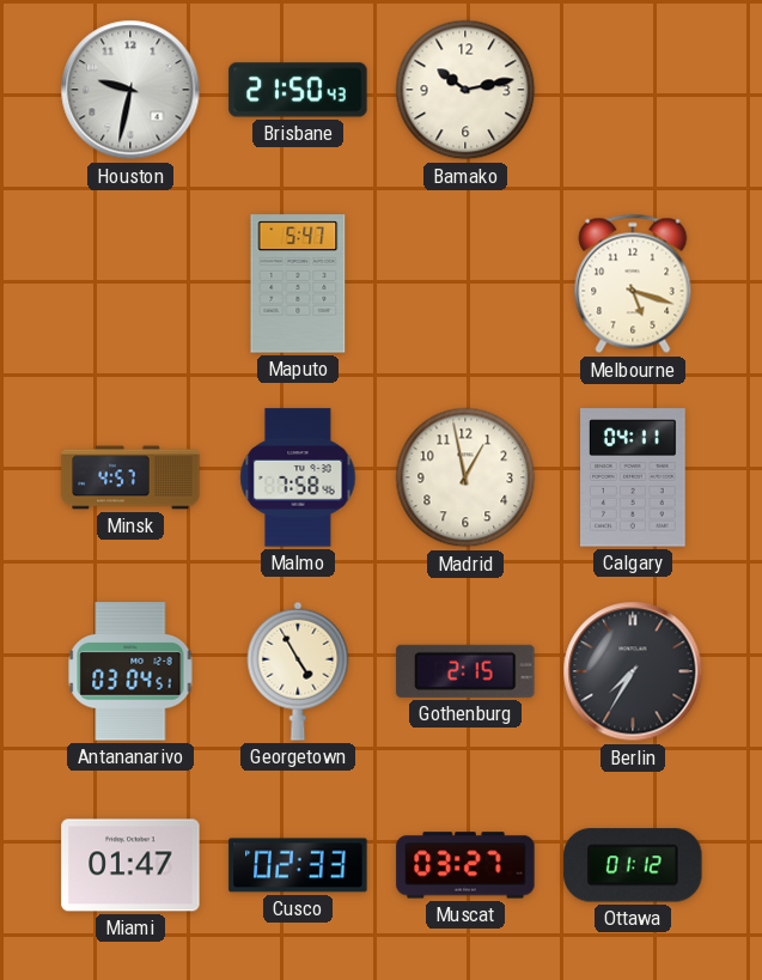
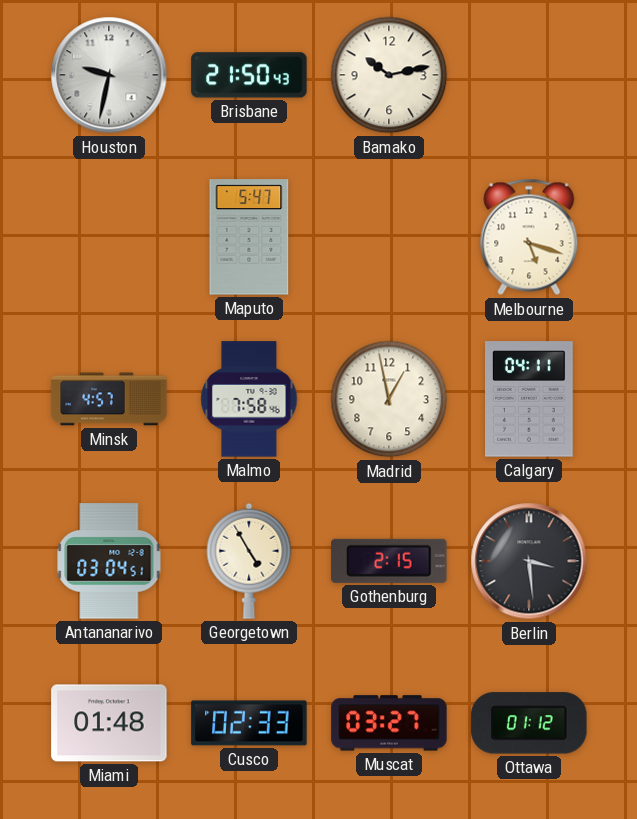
Berlin: 7:35 -> 3:29
Miami: 01:47 -> 01:48
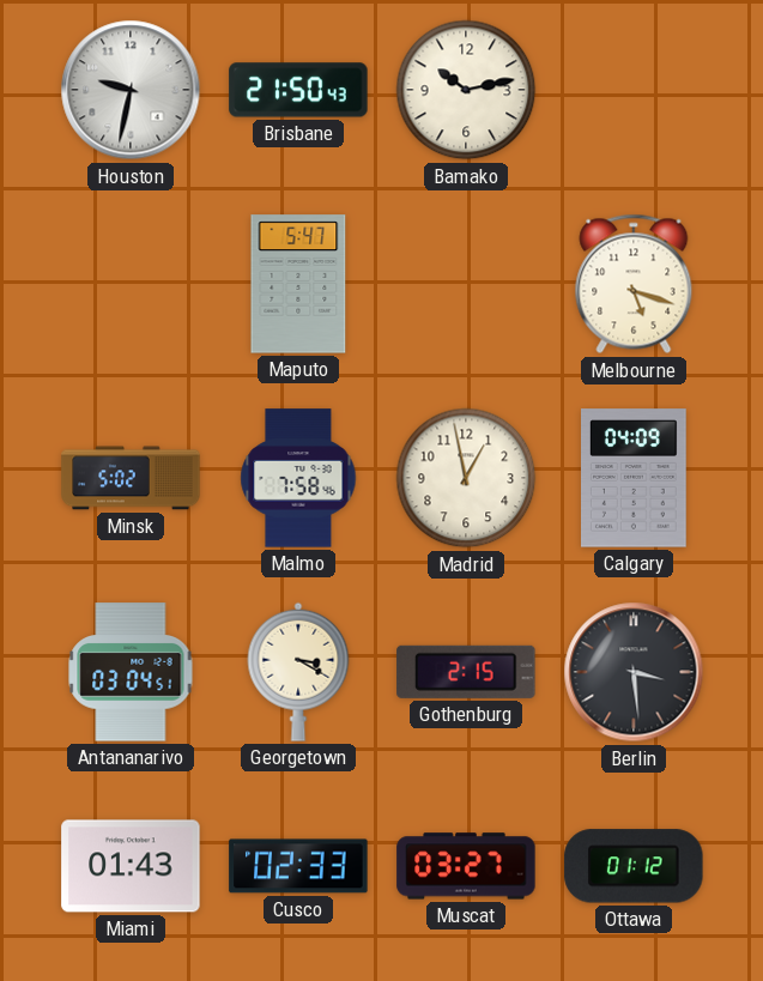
Minsk: 4:57 -> 5:02
Calgary: 04:11 -> 04:09
Georgetown: 4:55 -> 3:20
Miami: 01:48 -> 01:43
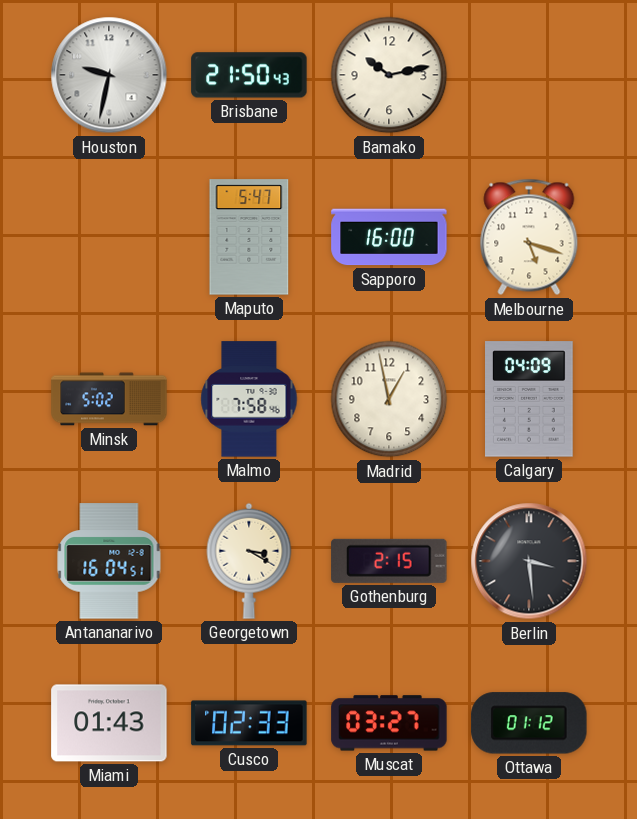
Sapporo: none -> 16:00
Antananarivo: 03:04 -> 16:04
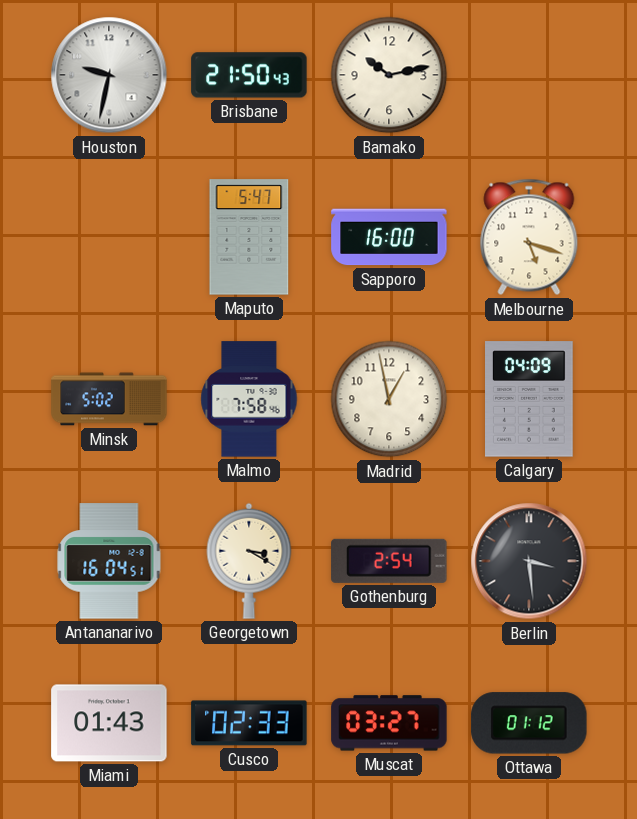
Gothenburg: 2:15 -> 2:54
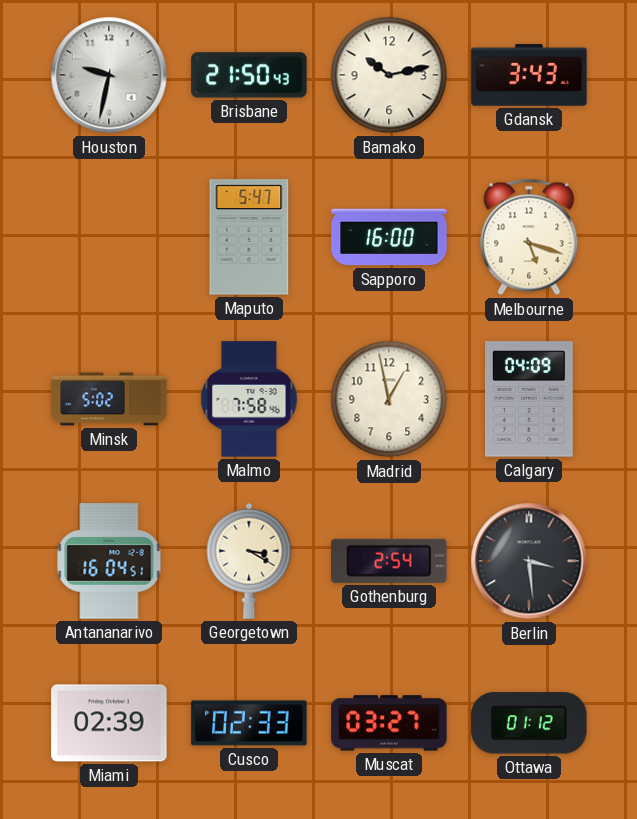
Gdansk: none -> 3:43
Miami: 01:43 -> 02:39
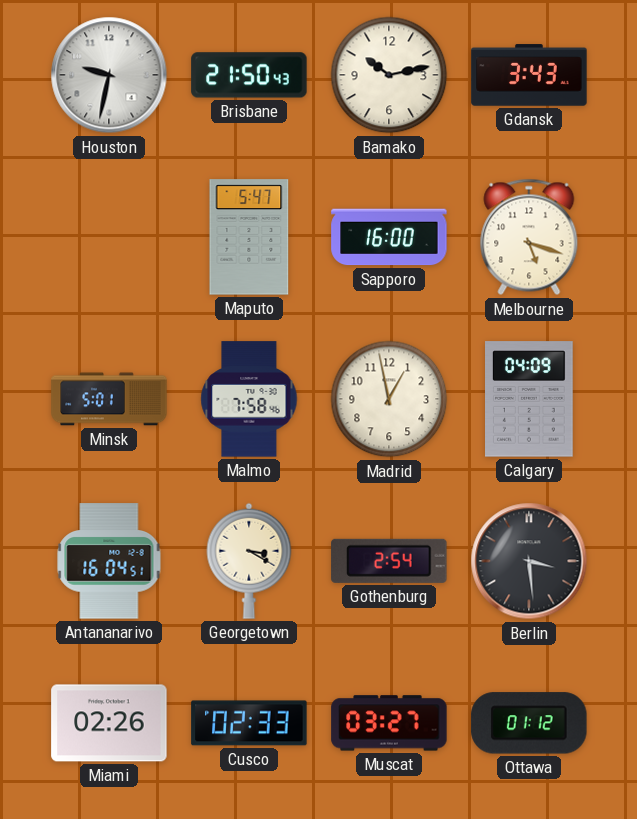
Minsk: 5:02 -> 5:01
Miami: 02:39 -> 02:26
